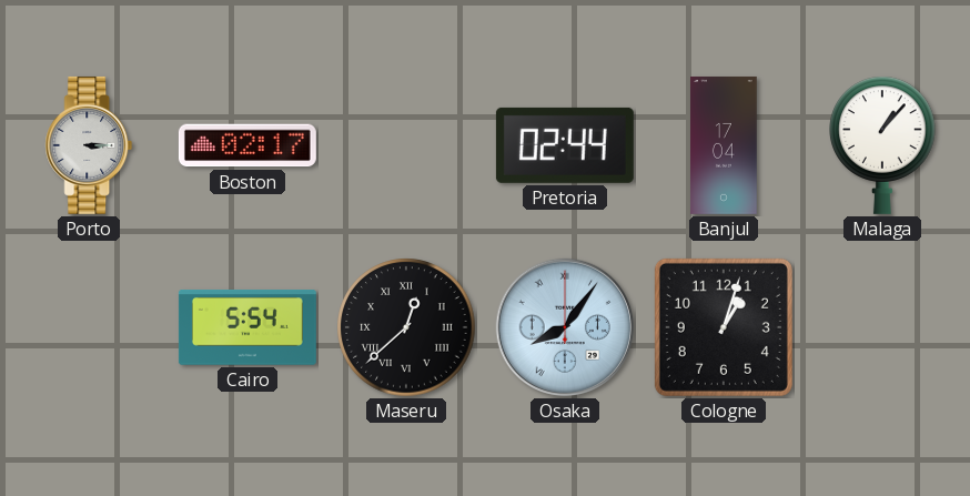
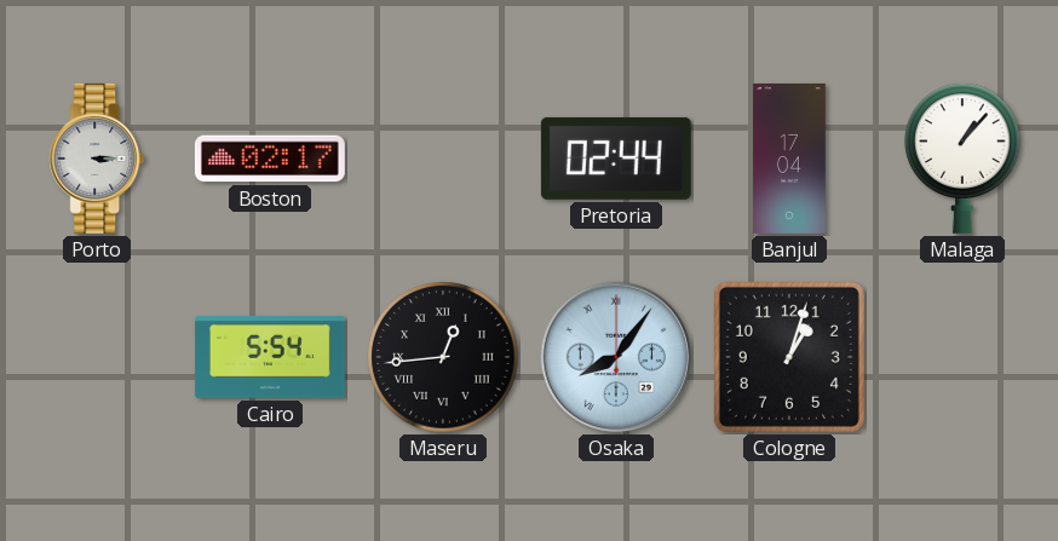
Maseru: 12:38 -> 12:44
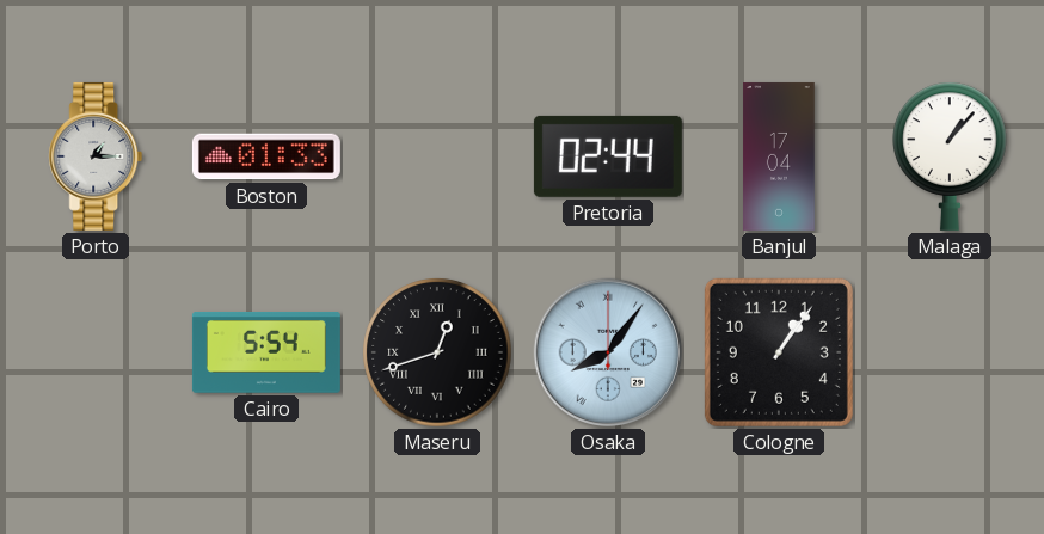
Porto: 3:15 -> 1:15
Boston: 02:17 -> 01:33
Maseru: 12:44 -> 12:42
Cologne: 1:03 -> 1:06
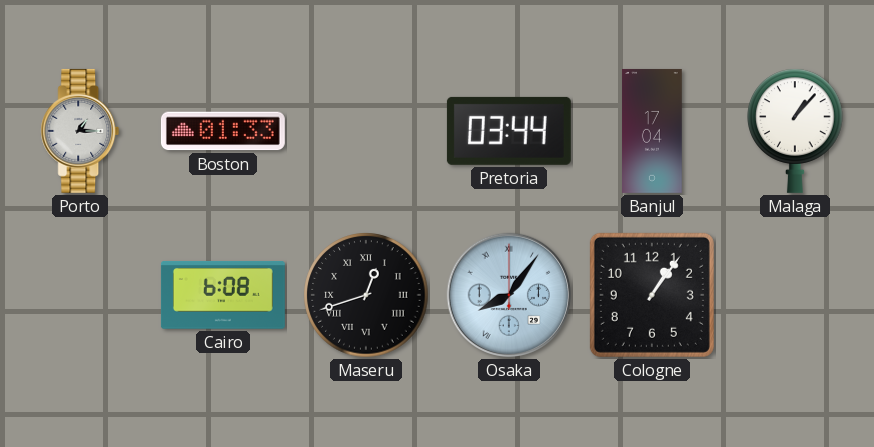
Pretoria: 02:44 -> 03:44
Cairo: 5:54 -> 6:08
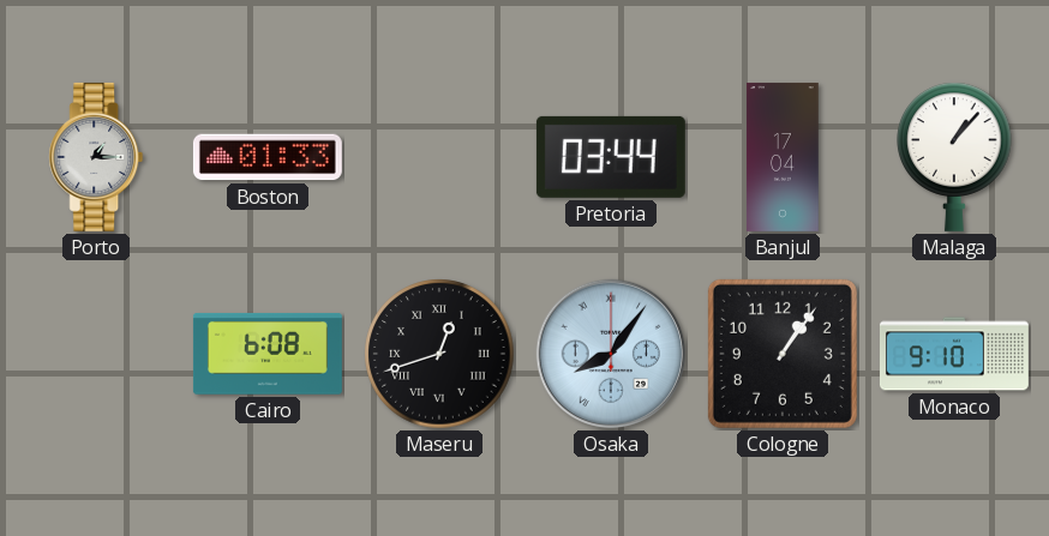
Monaco: none -> 9:10
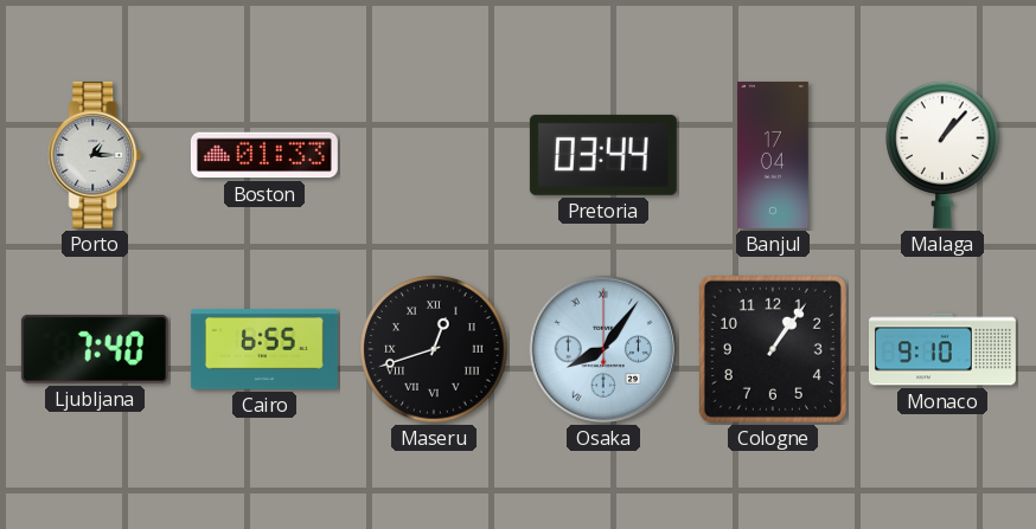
Ljubljana: none -> 7:40
Cairo: 6:08 -> 6:55
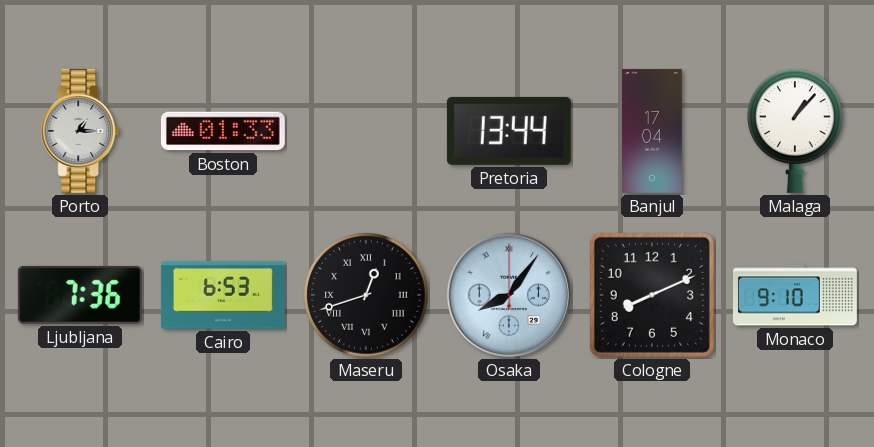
Pretoria: 03:44 -> 13:44
Ljubljana: 7:40 -> 7:36
Cairo: 6:55 -> 6:53
Cologne: 1:06 -> 8:11
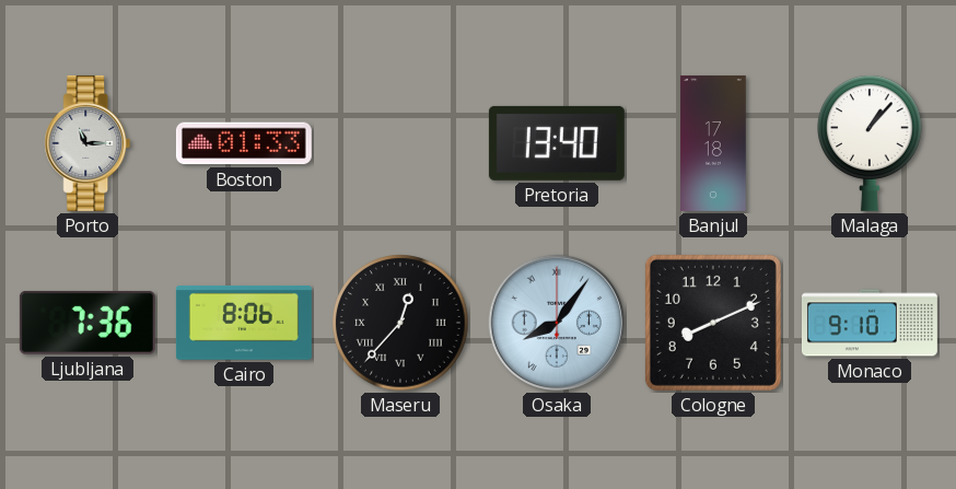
Porto: 1:15 -> 11:15
Pretoria: 13:44 -> 13:40
Banjul: 17:04 -> 17:18
Cairo: 6:53 -> 8:06
Maseru: 12:42 -> 12:37
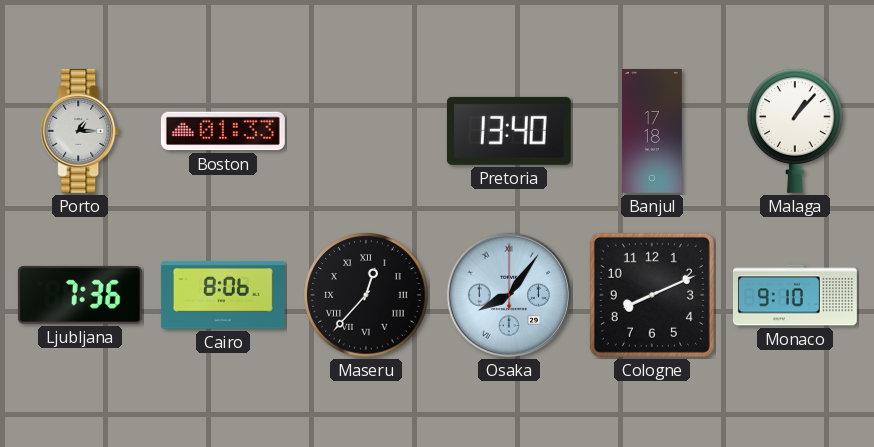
Porto: 11:15 -> 1:15
